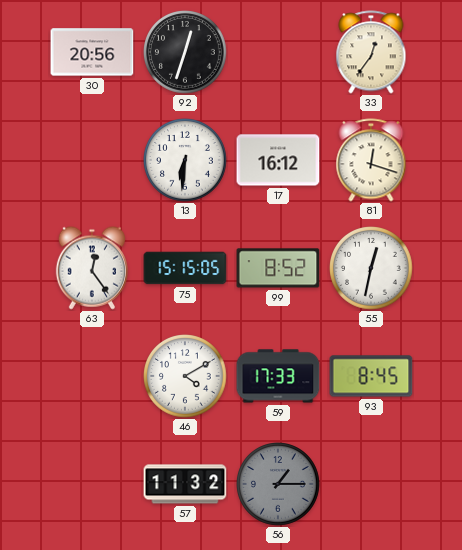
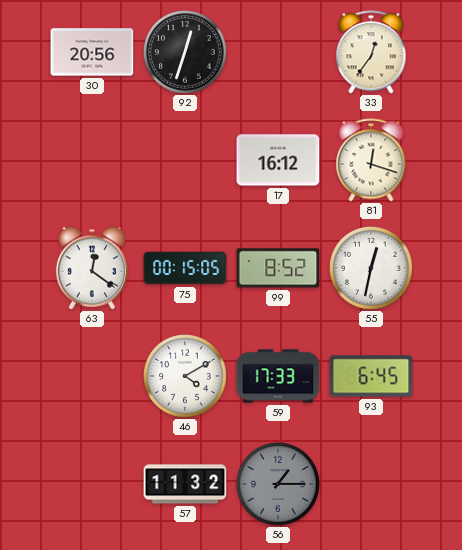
13: 6:31 -> none
63: 12:24 -> 12:21
75: 15:15 -> 00:15
93: 8:45 -> 6:45
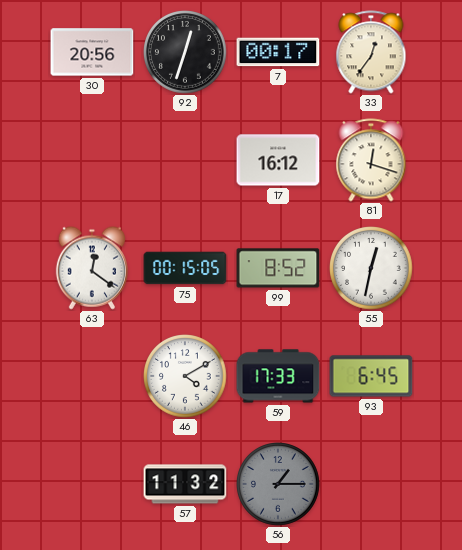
7: none -> 00:17
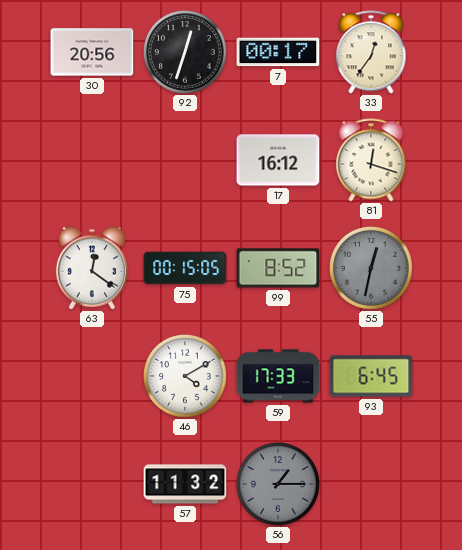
55 dial: white -> grey
